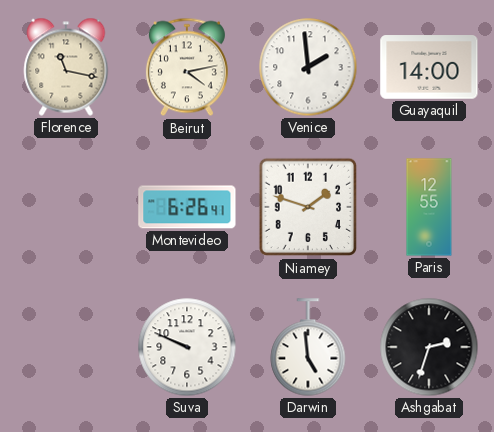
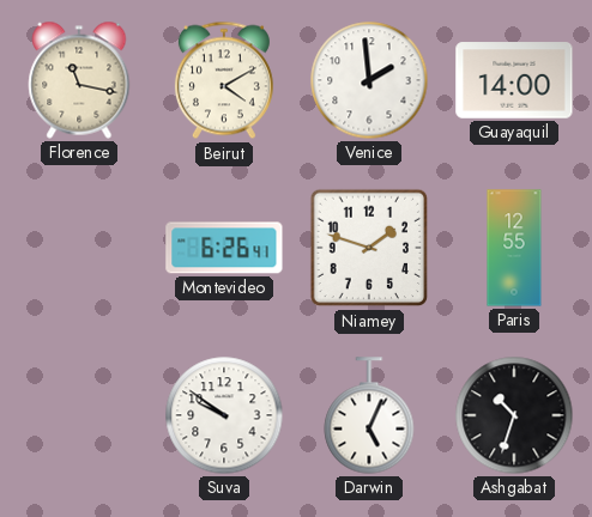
Beirut: 4:13 -> 4:10
Suva: 9:49 -> 9:51
Darwin: 4:59 -> 5:04
Ashgabat: 2:33 -> 10:33
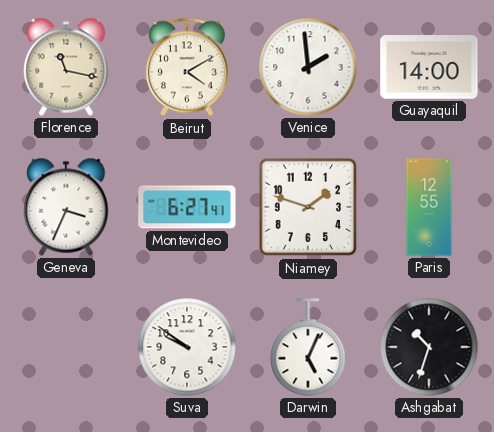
Geneva: none -> 3:34
Montevideo: 6:26 -> 6:27
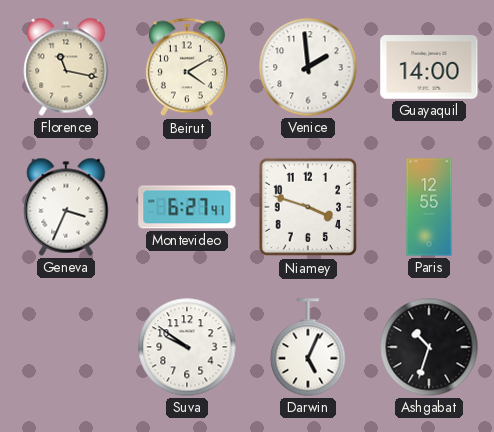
Niamey: 1:48 -> 3:48
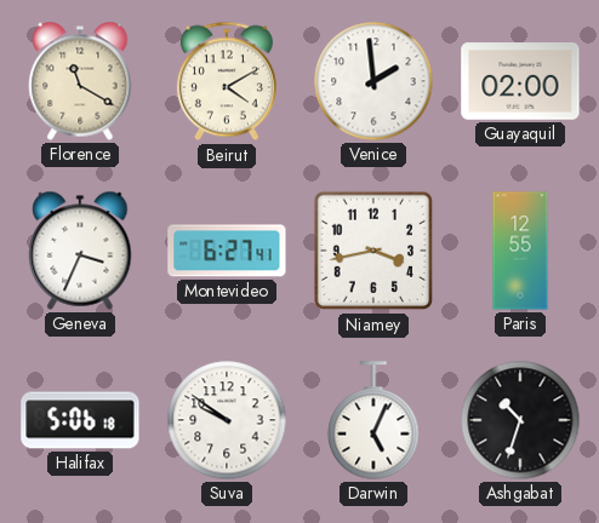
Florence: 11:17 -> 11:20
Guayaquil: 14:00 -> 02:00
Niamey: 3:48 -> 3:43
Halifax: none -> 5:06
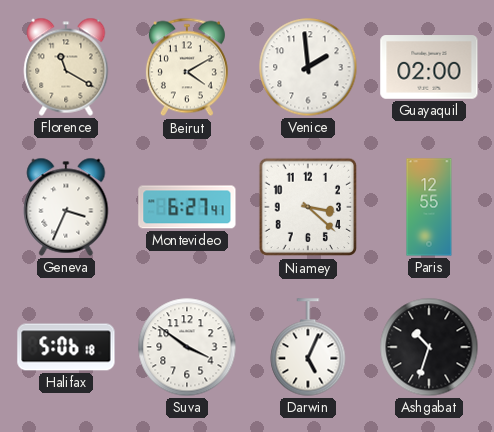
Niamey: 3:43 -> 3:22
Suva: 9:51 -> 3:51
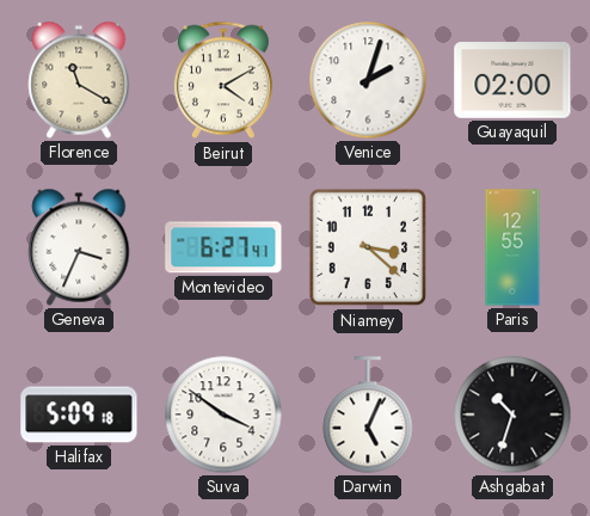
Venice: 1:59 -> 2:03
Halifax: 5:06 -> 5:09
